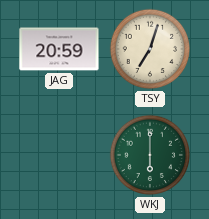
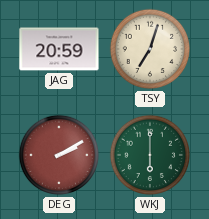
DEG: none -> 2:10
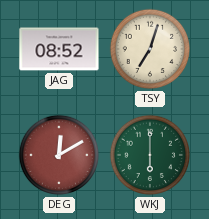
JAG: 20:59 -> 08:52
DEG: 2:10 -> 12:10
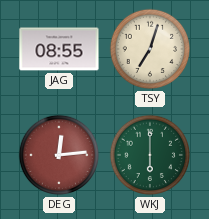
JAG: 08:52 -> 08:55
DEG: 12:10 -> 12:14
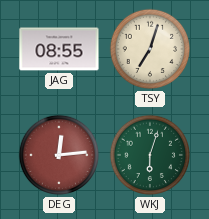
WKJ: 6:00 -> 6:03
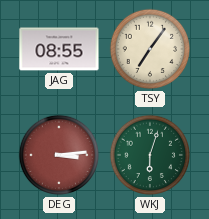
TSY: 7:03 -> 7:06
DEG: 12:14 -> 3:14
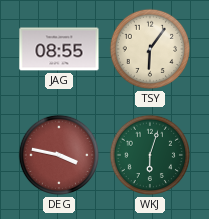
TSY: 7:06 -> 6:06
DEG: 3:14 -> 3:47
